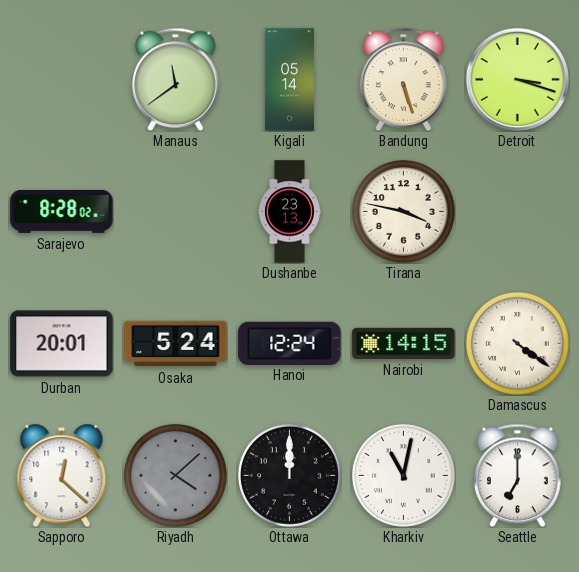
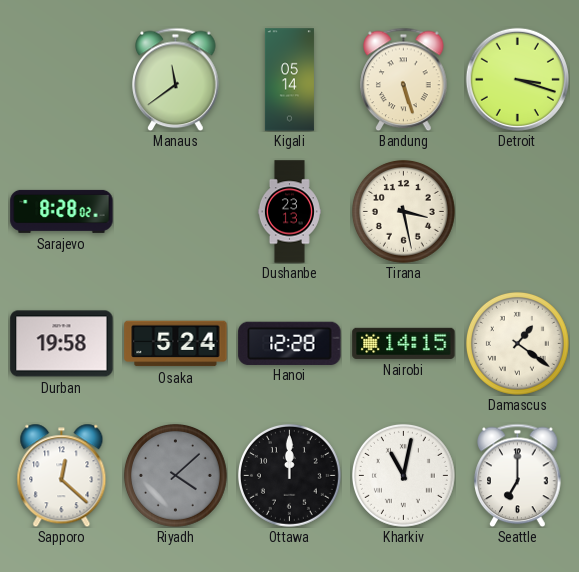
Tirana: 3:47 -> 3:28
Durban: 20:01 -> 19:58
Hanoi: 12:24 -> 12:28
Damascus: 4:21 -> 1:21
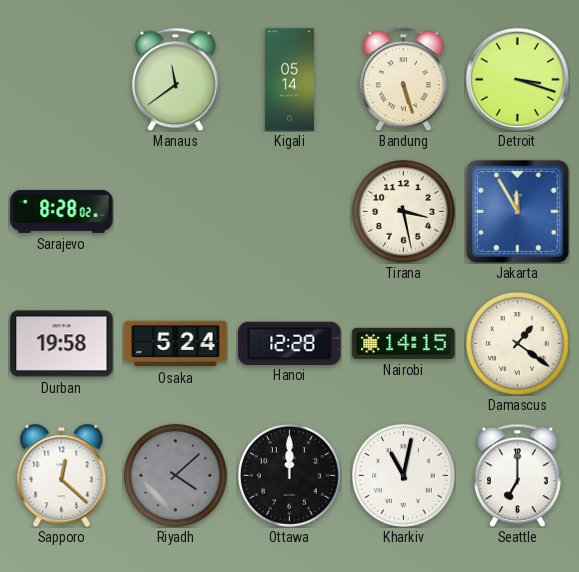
Dushanbe: 23:13 -> none
Jakarta: none -> 11:55
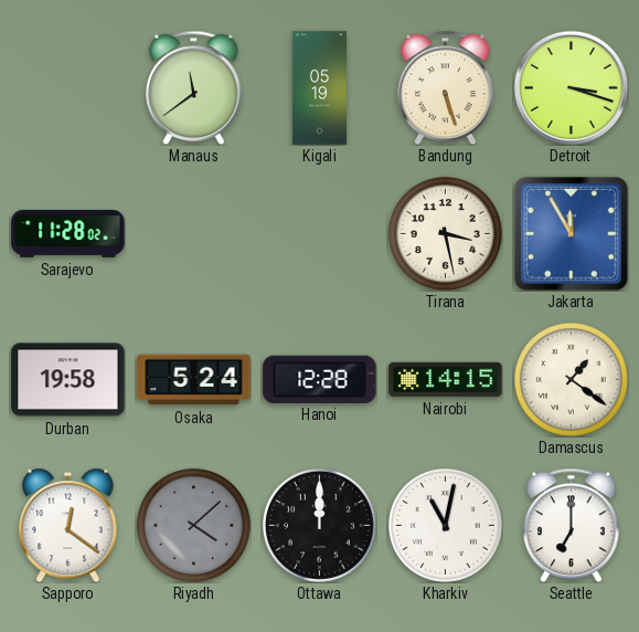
Kigali: 05:14 -> 05:19
Sarajevo: 8:28 -> 11:28
Sapporo: 12:22 -> 12:21
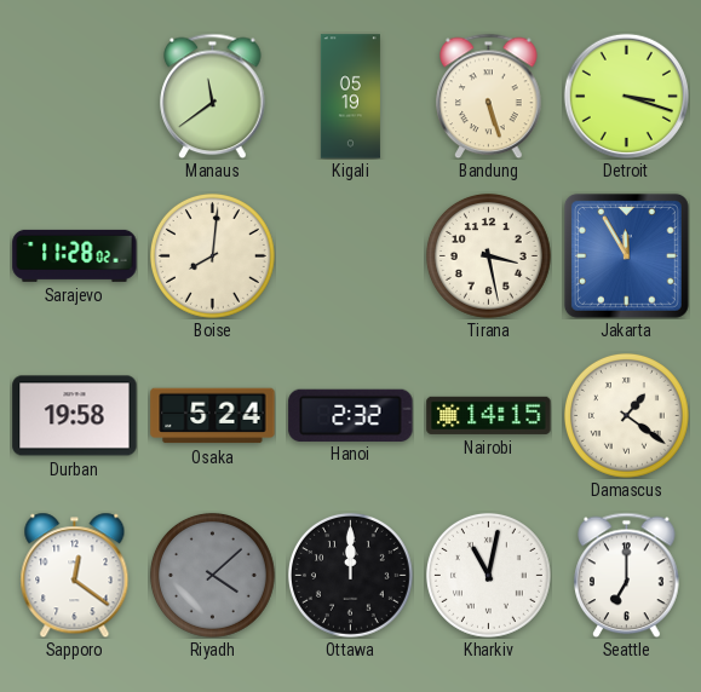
Boise: none -> 8:01
Hanoi: 12:28 -> 2:32
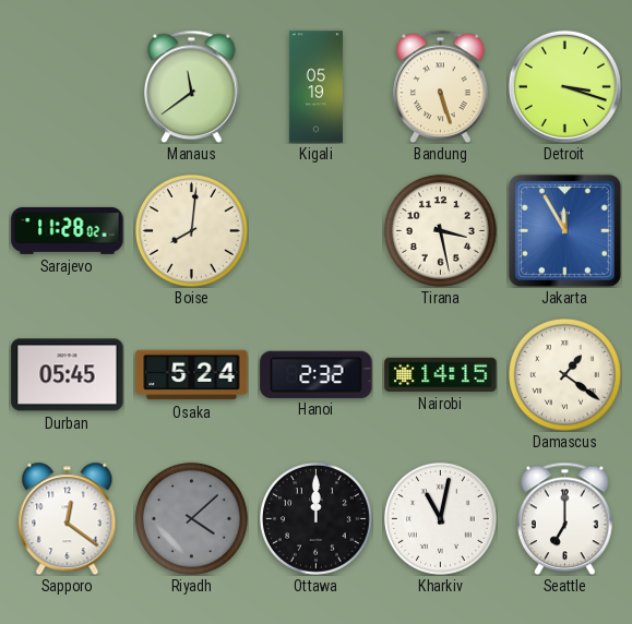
Durban: 19:58 -> 05:45
